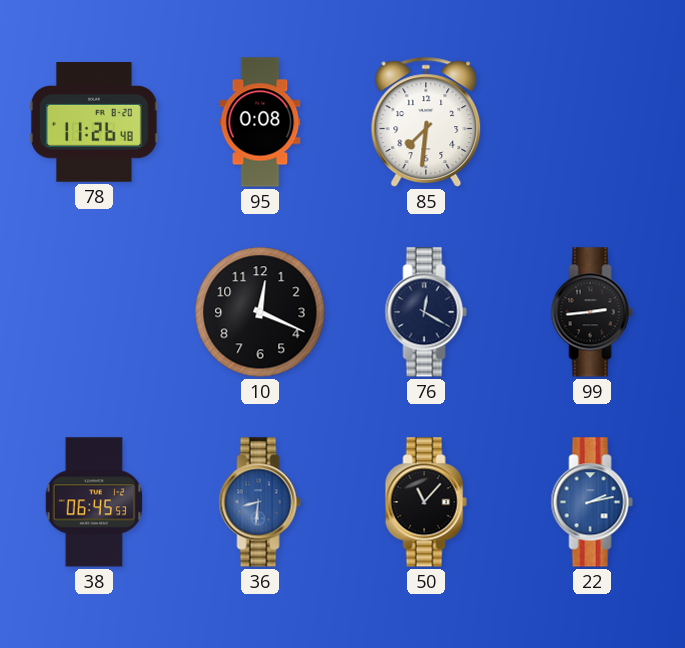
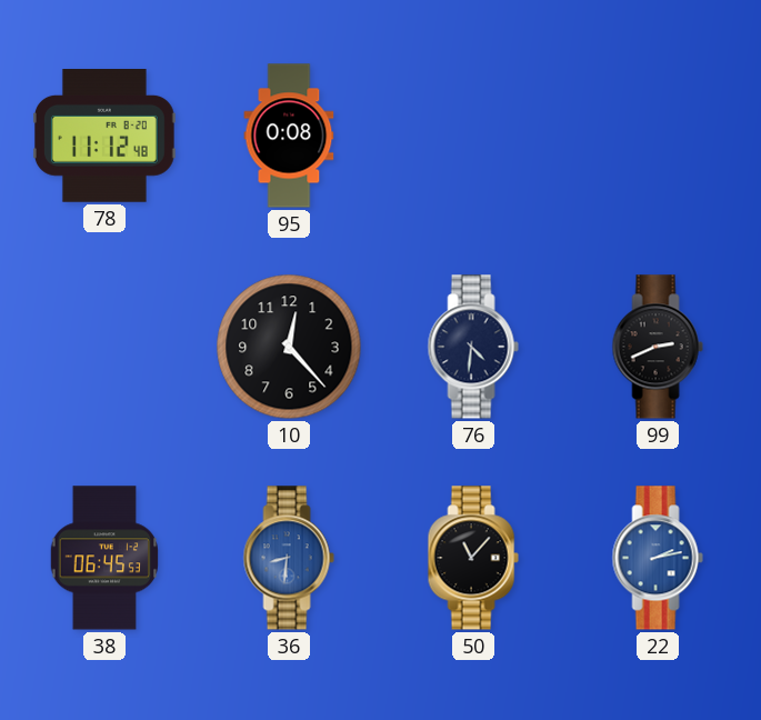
78: 11:26 -> 11:12
85: 7:31 -> none
10: 12:19 -> 12:23
76: 12:20 -> 4:31
99: 2:44 -> 2:41
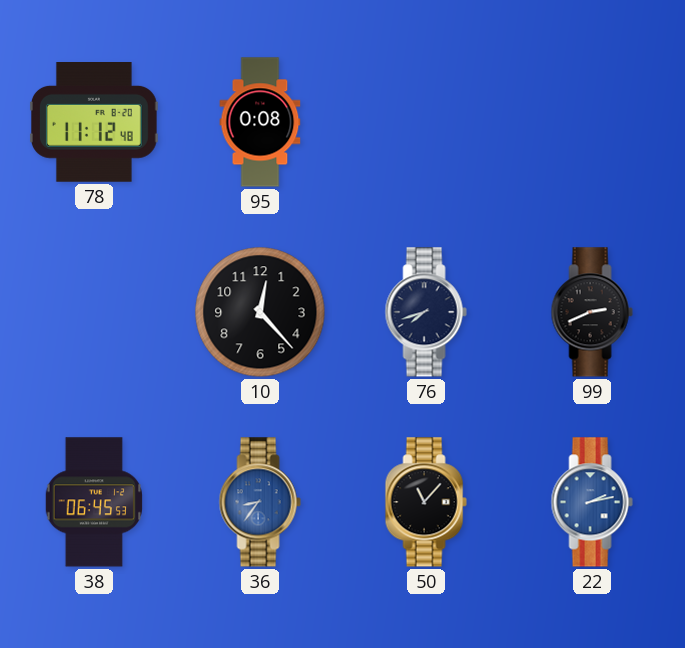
76: 4:31 -> 7:42
36: 8:31 -> 8:36
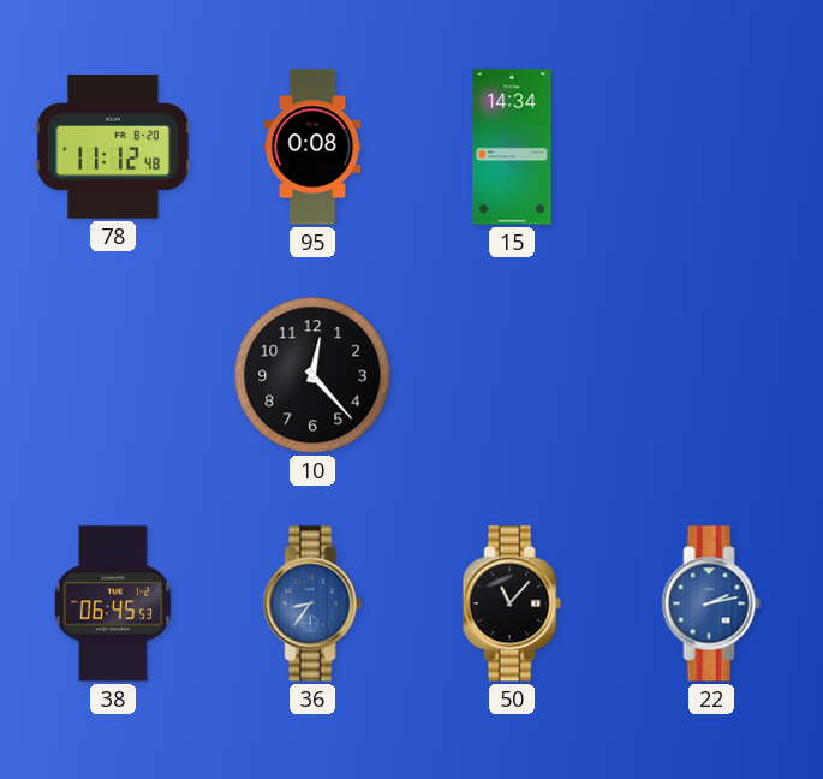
15: none -> 14:34
76: 7:42 -> none
99: 2:41 -> none
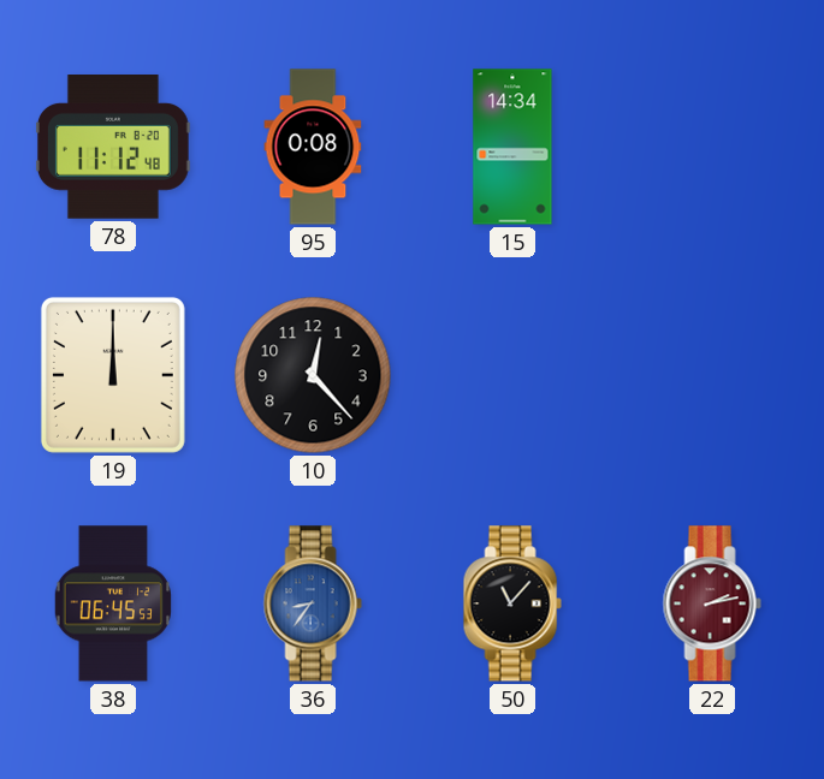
19: none -> 12:00
22 dial: blue -> burgundy
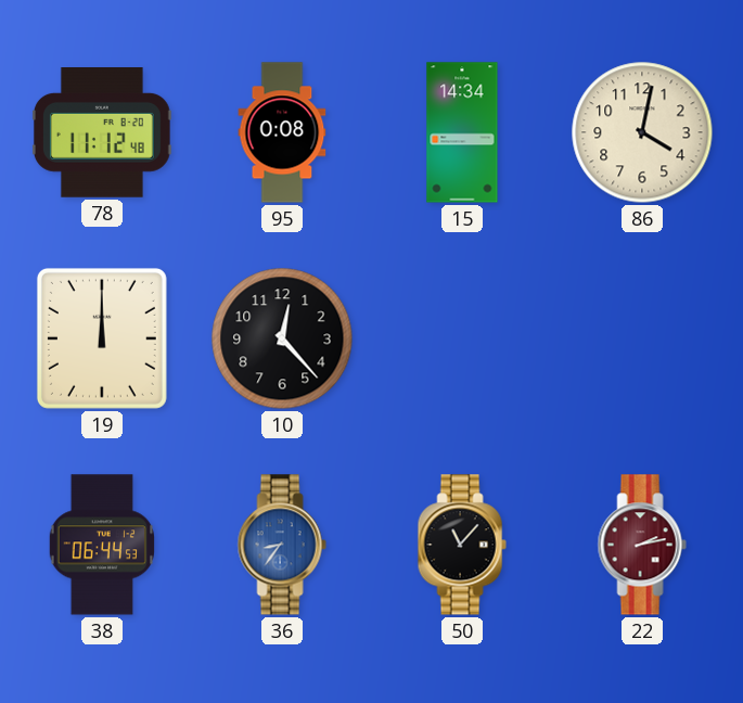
86: none -> 4:02
38: 06:45 -> 06:44
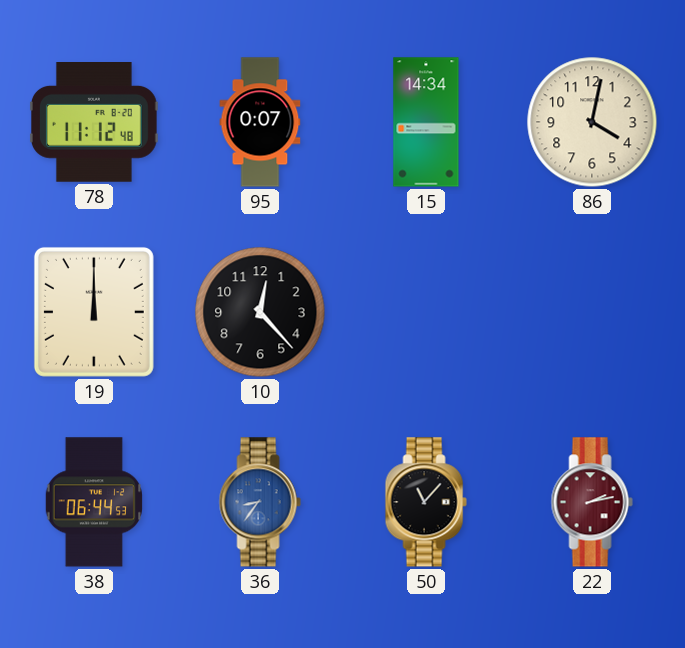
95: 0:08 -> 0:07
